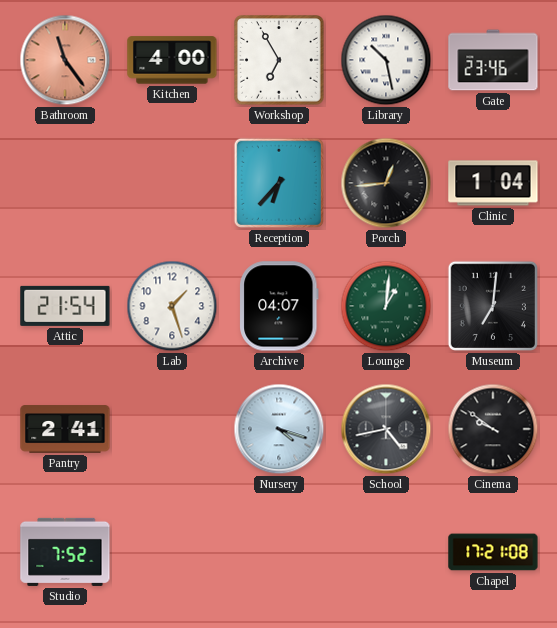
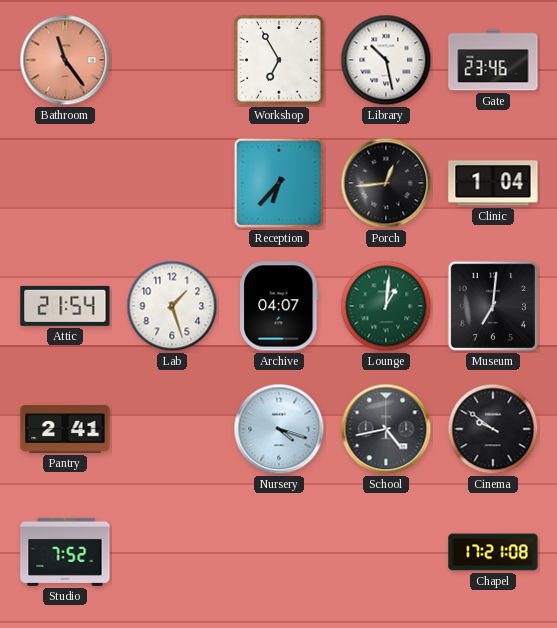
Kitchen: 4:00 -> none
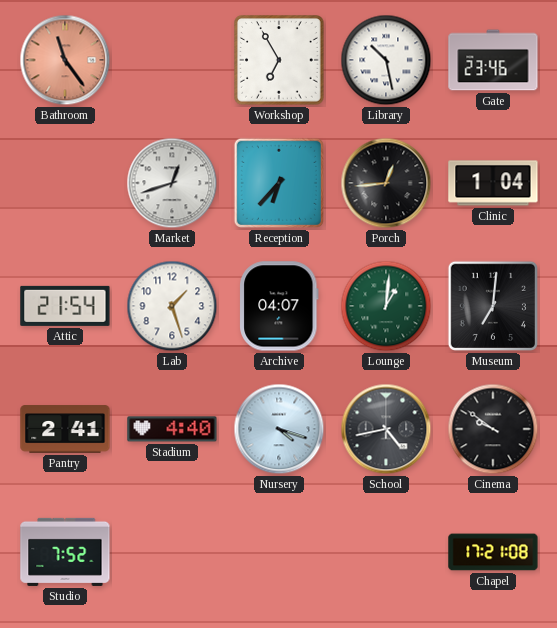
Market: none -> 12:42
Stadium: none -> 4:40
